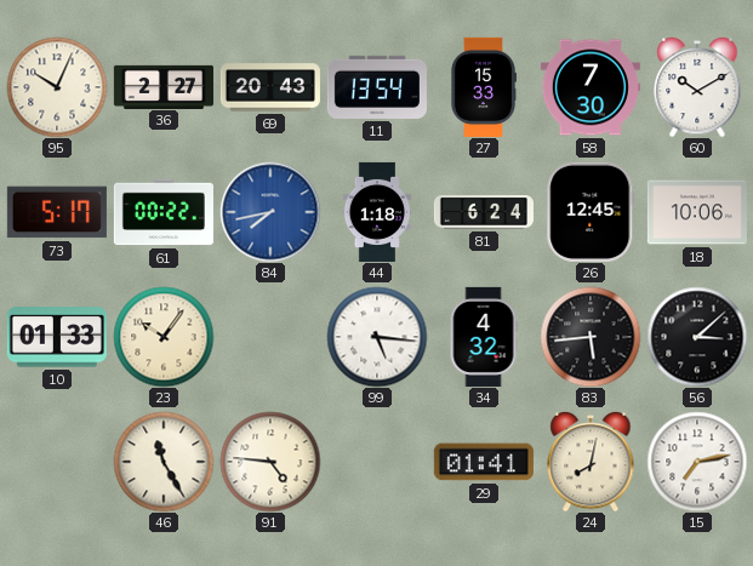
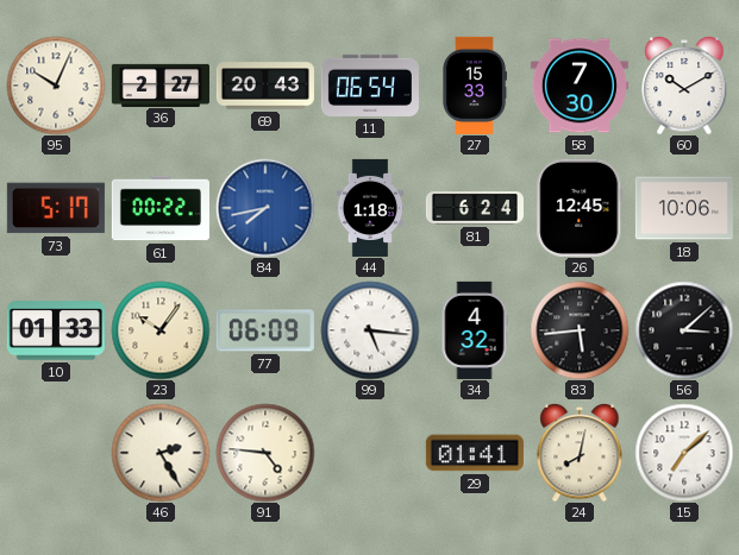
11: 13:54 -> 06:54
77: none -> 06:09
46: 11:25 -> 2:25
15: 7:13 -> 7:08
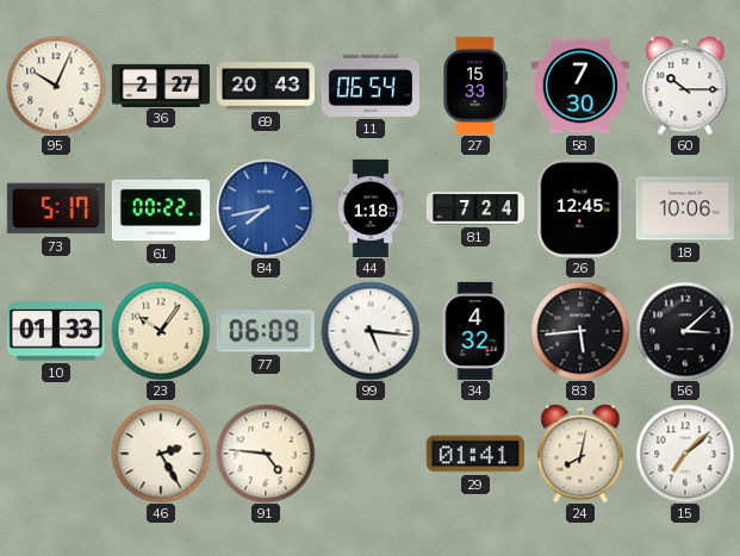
60: 10:10 -> 10:15
81: 6:24 -> 7:24
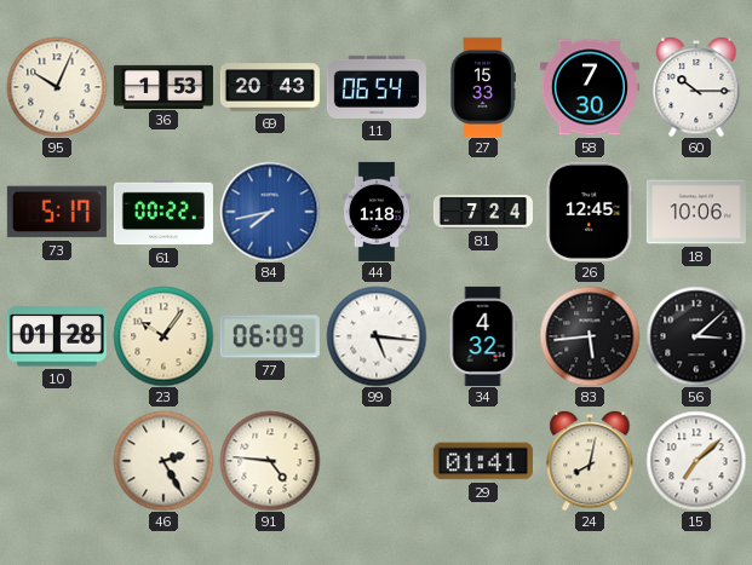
36: 2:27 -> 1:53
10: 01:33 -> 01:28
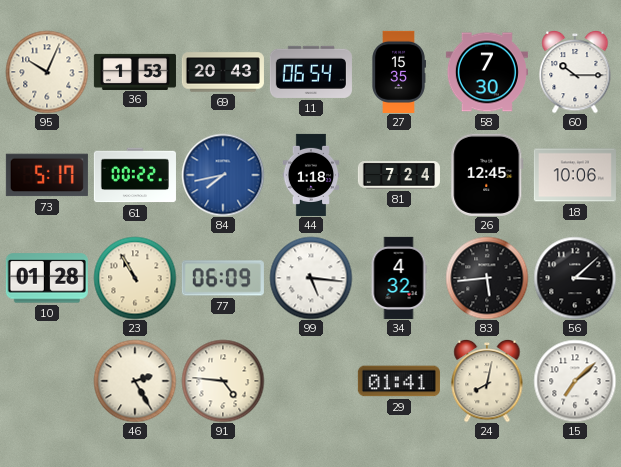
27: 15:33 -> 15:35
23: 10:06 -> 10:55
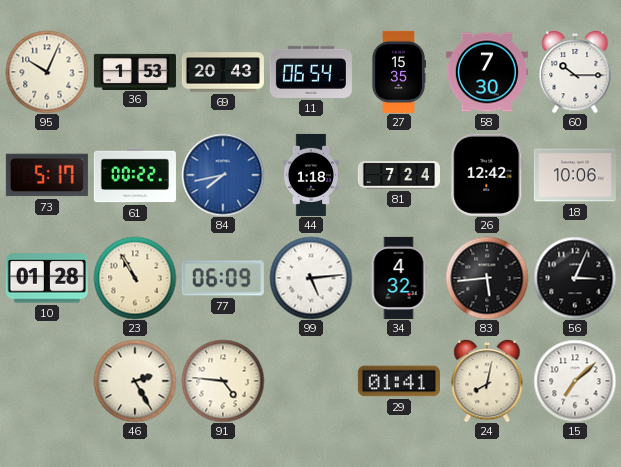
26: 12:45 -> 12:42
99: 5:16 -> 5:14
56: 3:08 -> 3:04
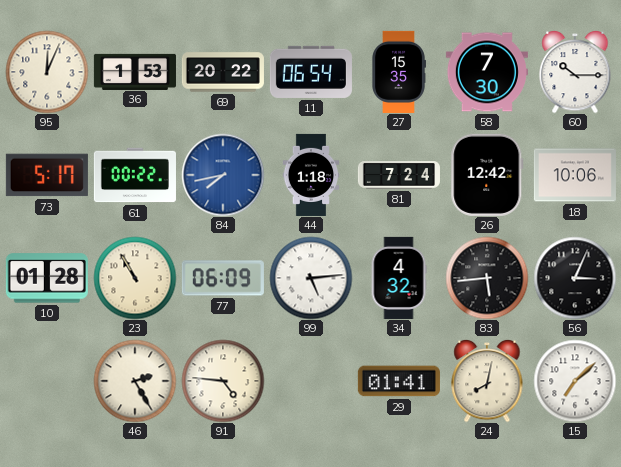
95: 10:04 -> 12:04
69: 20:43 -> 20:22
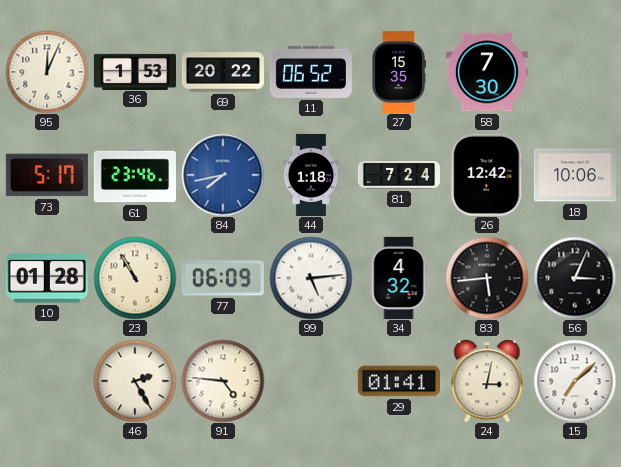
11: 06:54 -> 06:52
60: 10:15 -> none
61: 00:22 -> 23:46
24: 8:02 -> 3:02
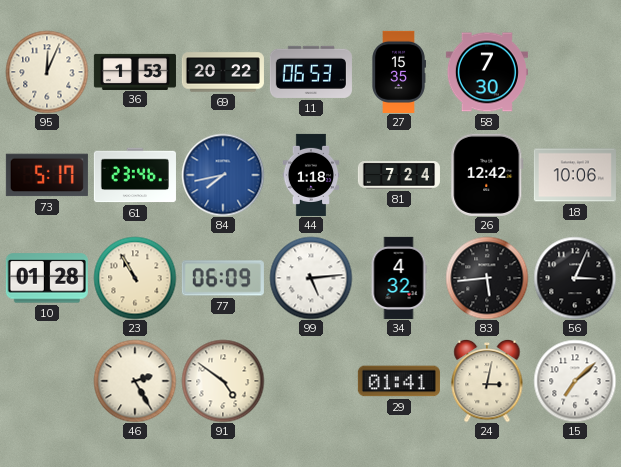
11: 06:52 -> 06:53
91: 4:46 -> 4:51
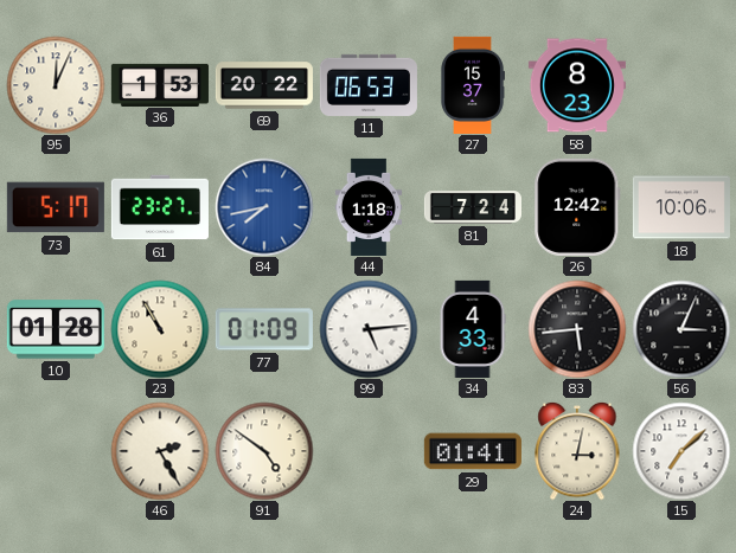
27: 15:35 -> 15:37
58: 7:30 -> 8:23
61: 23:46 -> 23:27
77: 06:09 -> 01:09
34: 4:32 -> 4:33
